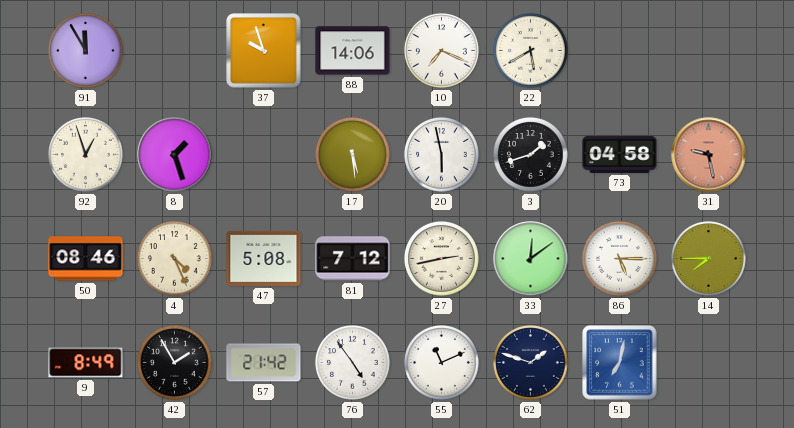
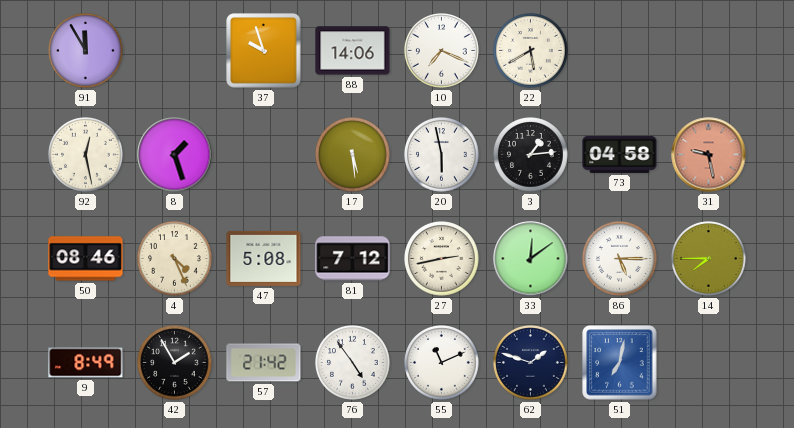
92: 12:57 -> 12:28
3: 1:42 -> 1:14
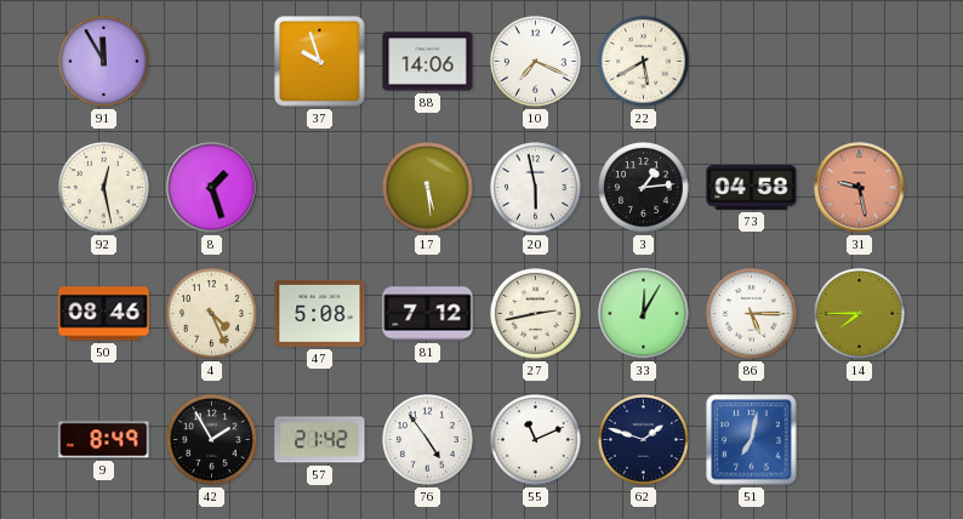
33: 12:09 -> 12:05
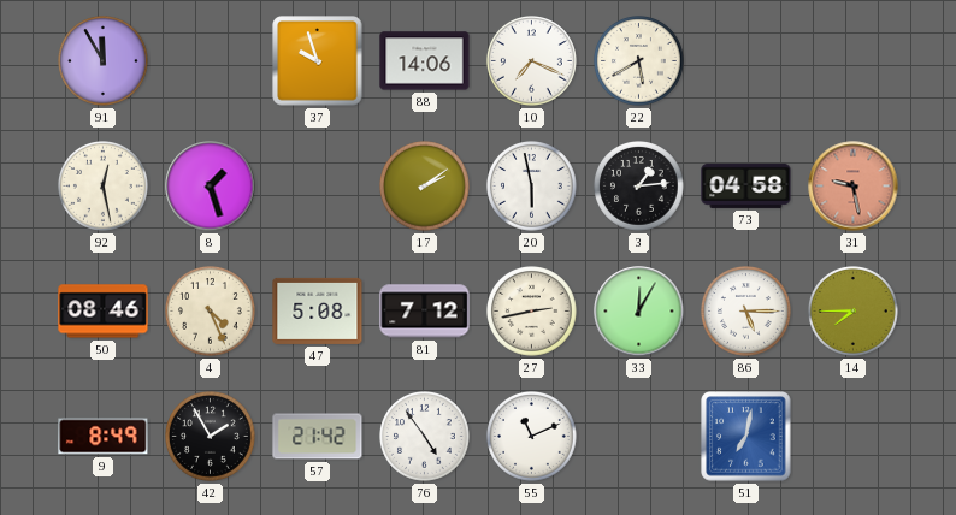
17: 5:29 -> 2:09
62: 1:48 -> none
